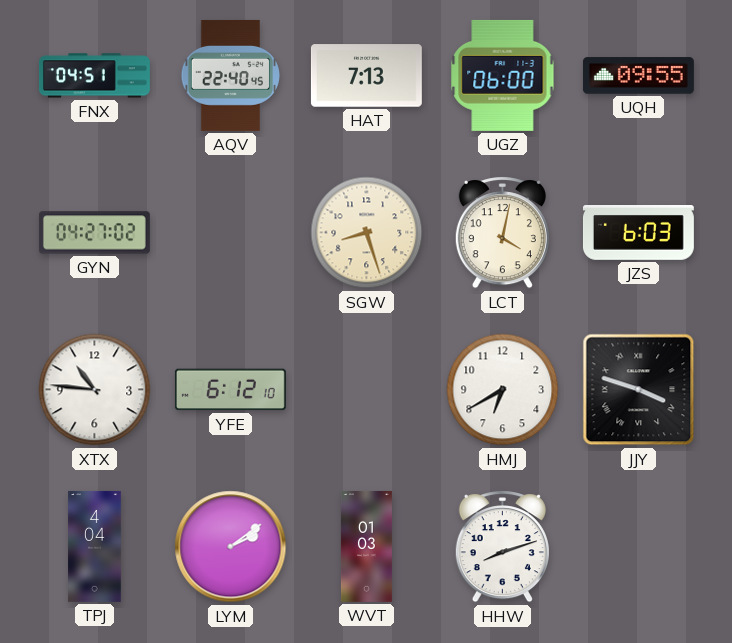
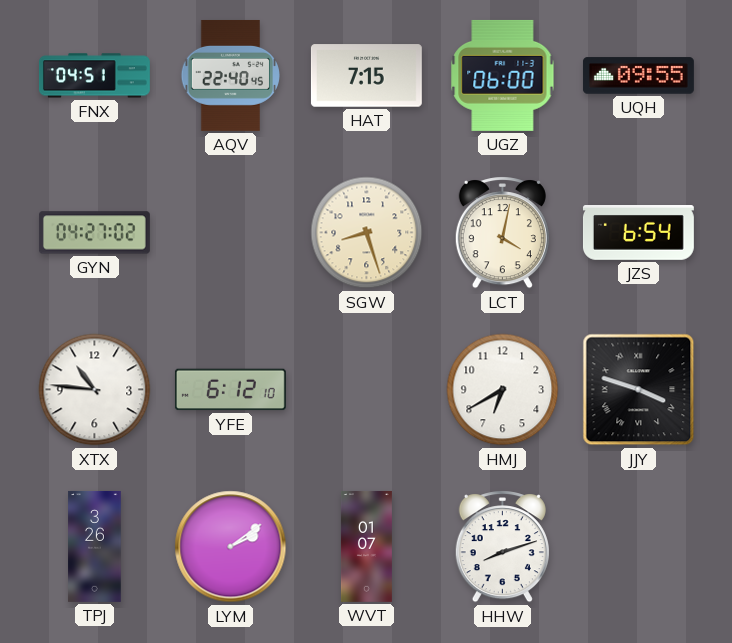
HAT: 7:13 -> 7:15
JZS: 6:03 -> 6:54
TPJ: 4:04 -> 3:26
WVT: 01:03 -> 01:07
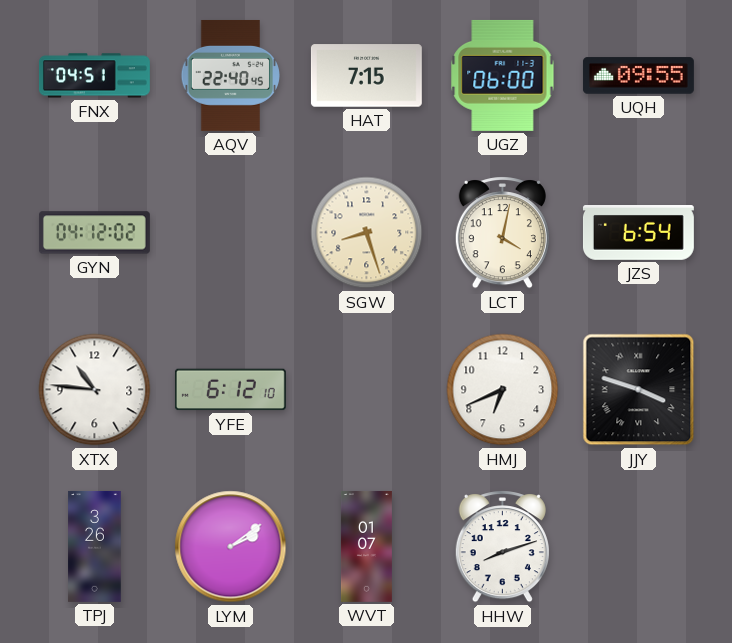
GYN: 04:27 -> 04:12
HMJ: 6:40 -> 6:41
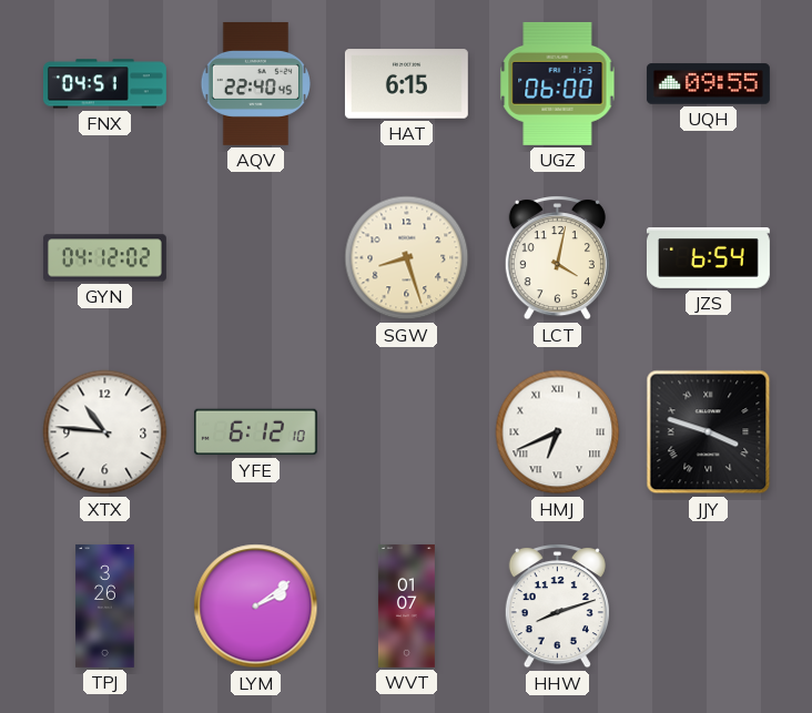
HAT: 7:15 -> 6:15
HMJ numerals: Arabic -> Roman
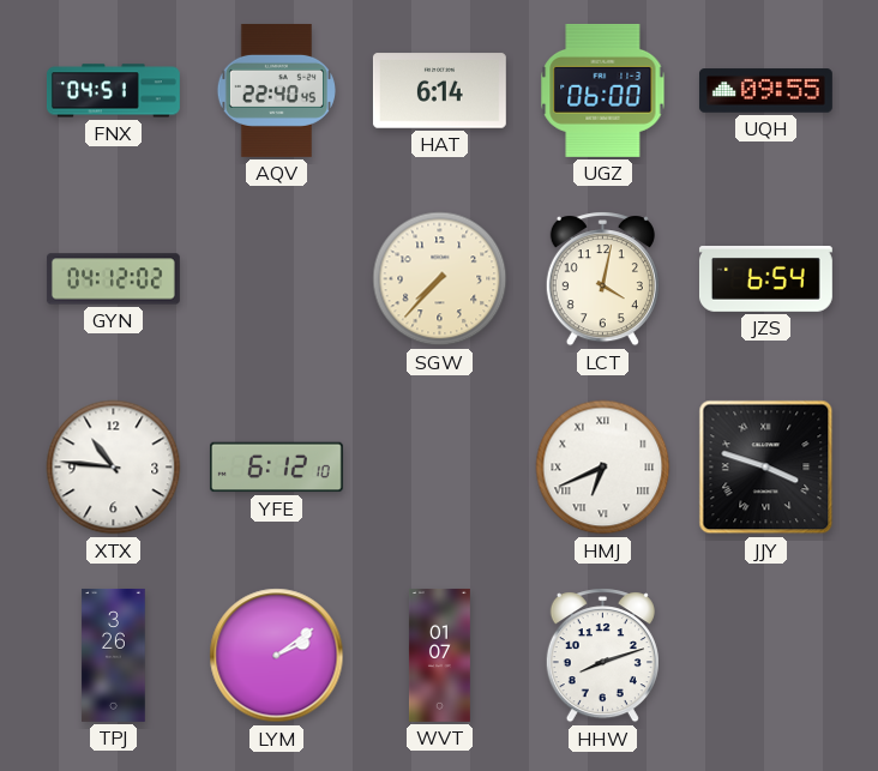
HAT: 6:15 -> 6:14
SGW: 8:27 -> 7:37
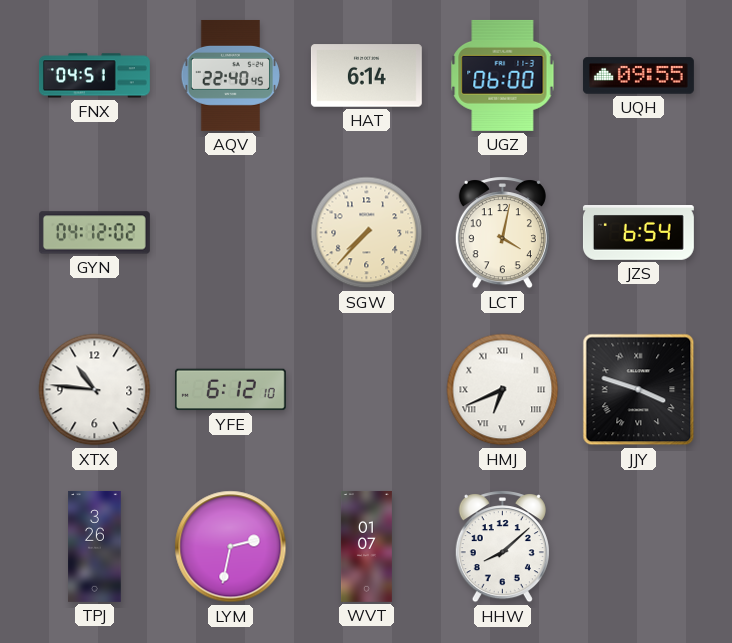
LYM: 2:09 -> 2:32
HHW: 8:12 -> 8:08
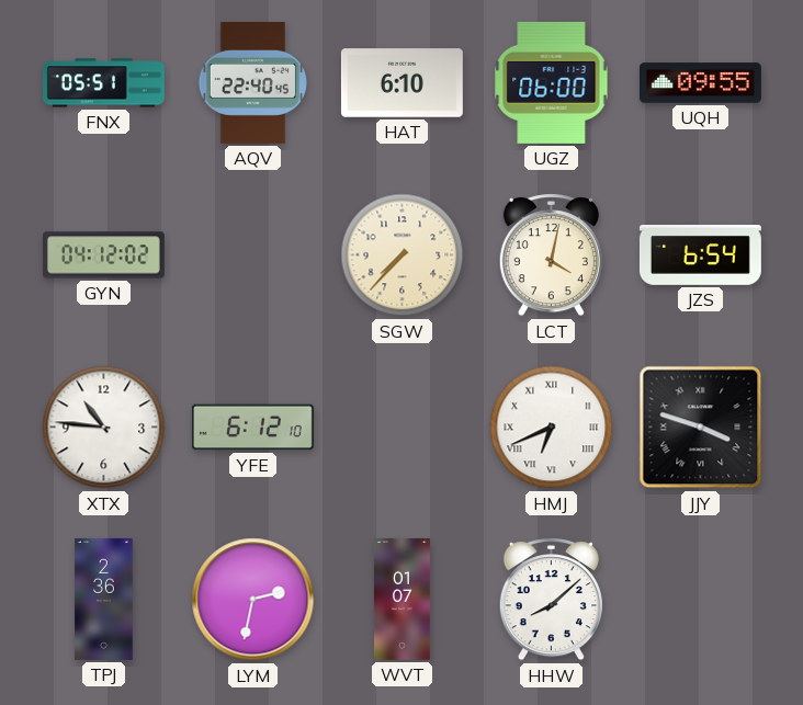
FNX: 04:51 -> 05:51
HAT: 6:14 -> 6:10
TPJ: 3:26 -> 2:36
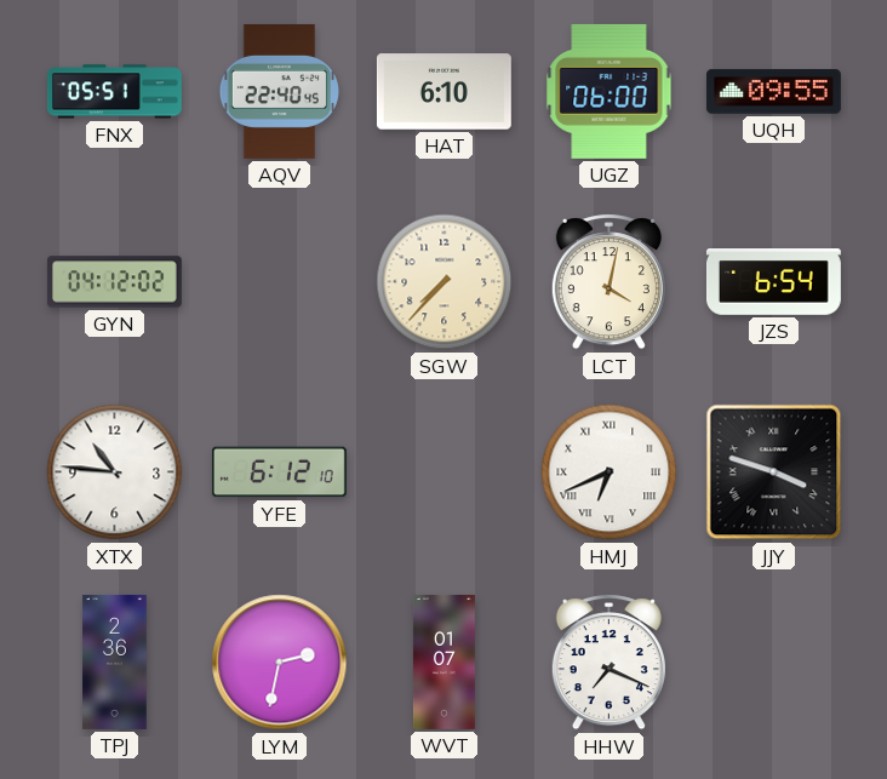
HHW: 8:08 -> 7:19
